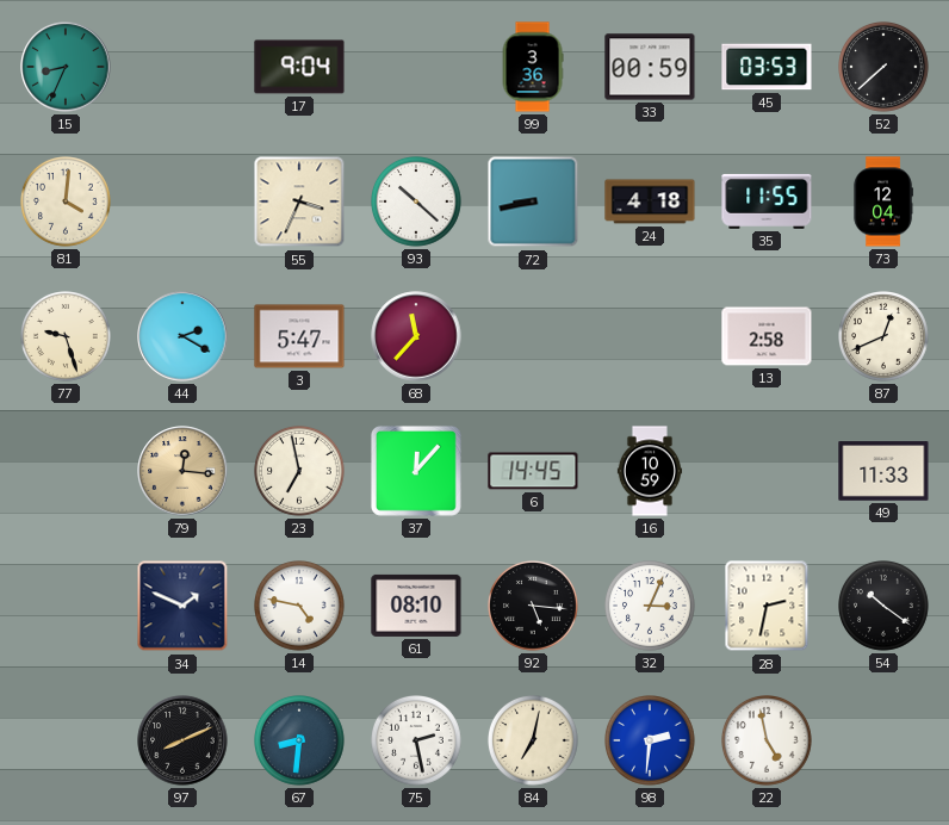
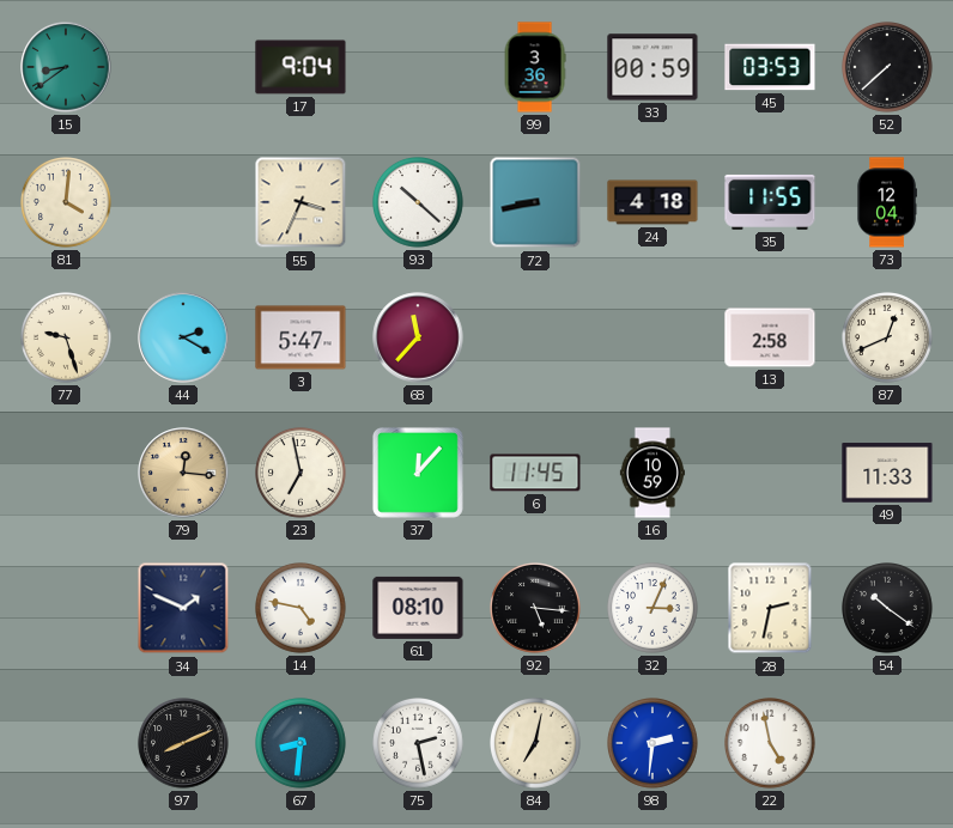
15: 8:34 -> 8:39
6: 14:45 -> 11:45
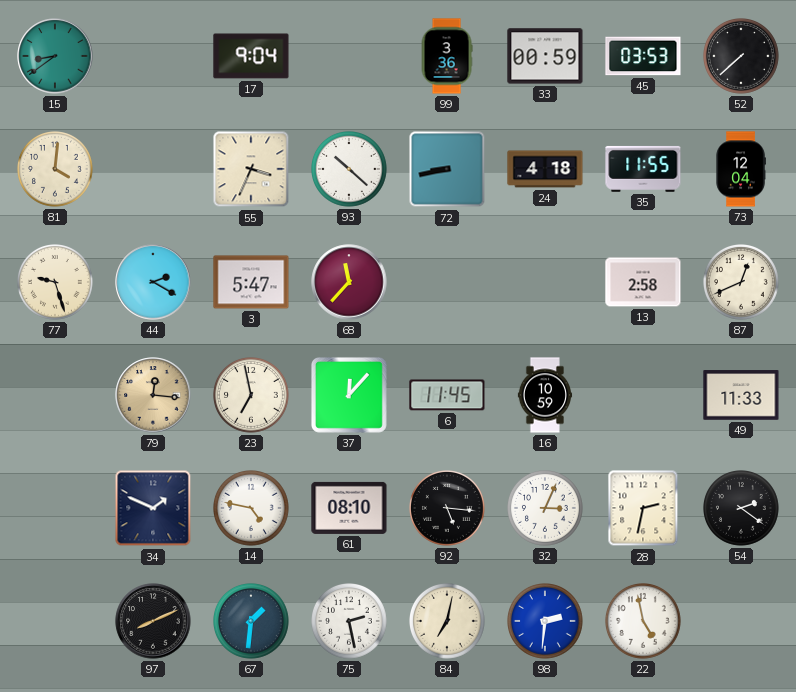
54: 10:21 -> 2:21
67: 8:31 -> 1:31
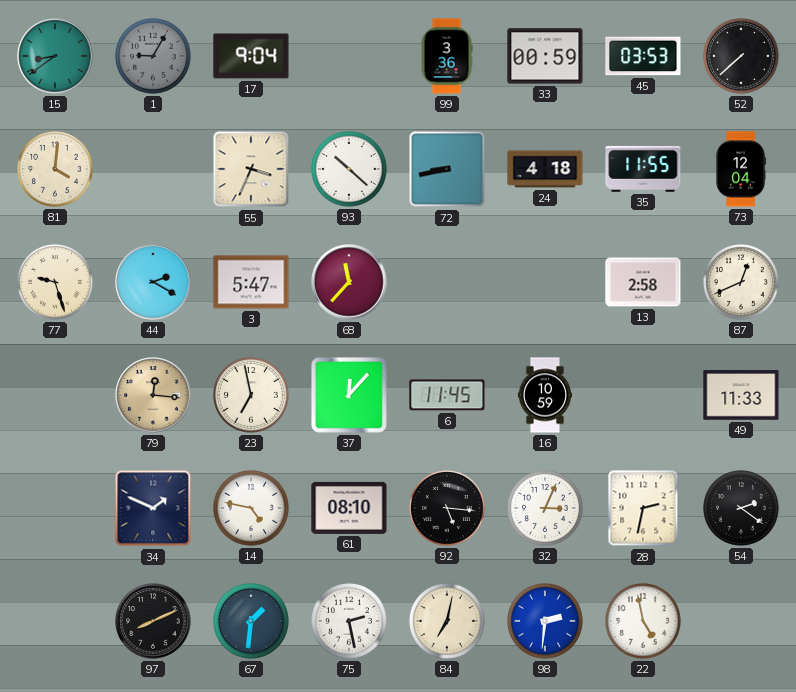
1: none -> 9:05
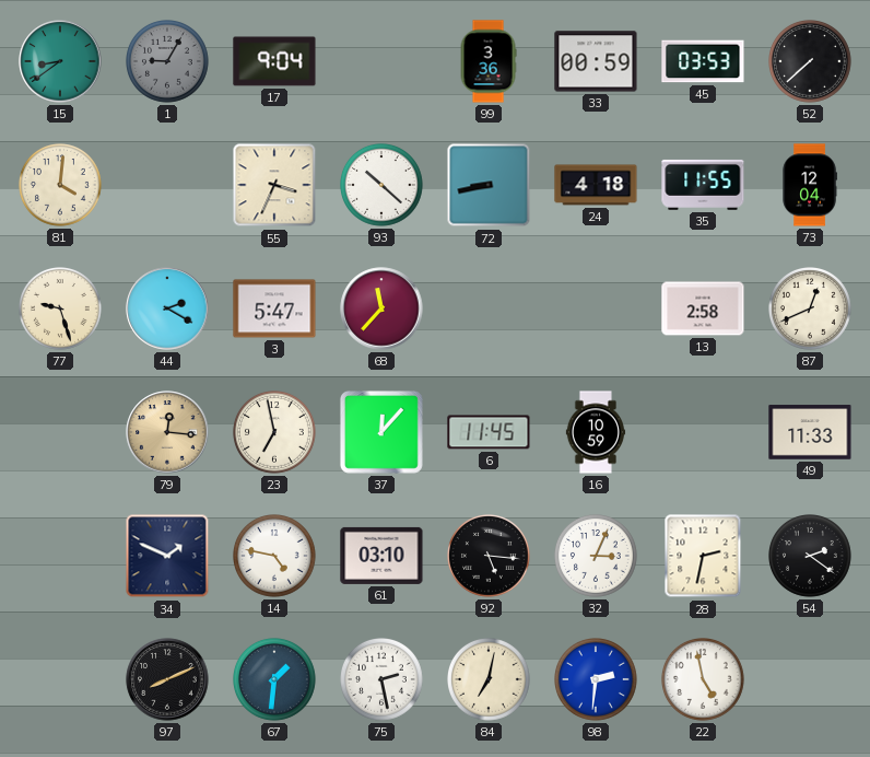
61: 08:10 -> 03:10
